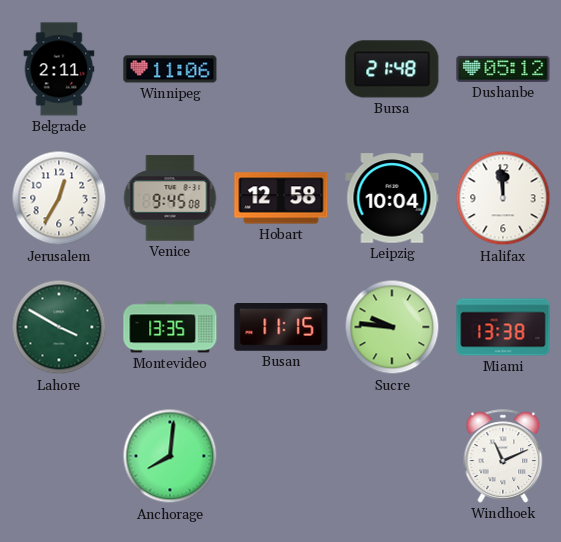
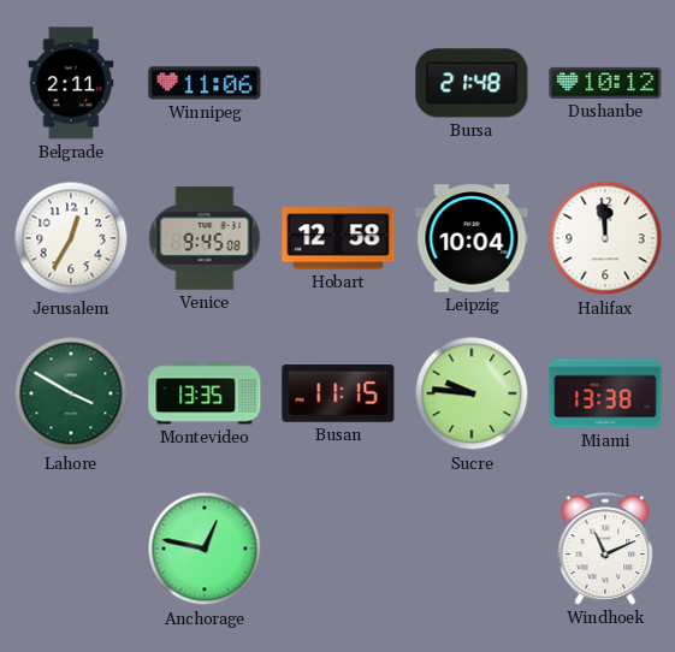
Dushanbe: 05:12 -> 10:12
Anchorage: 8:01 -> 12:47
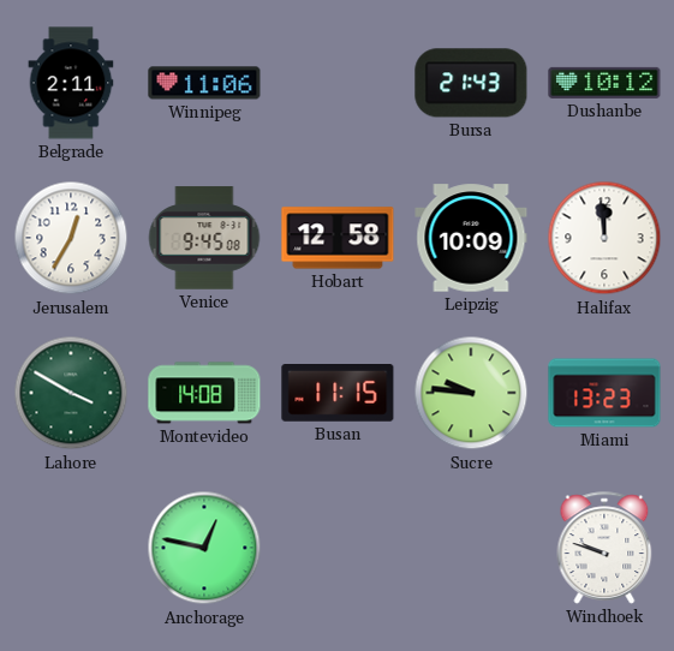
Bursa: 21:48 -> 21:43
Leipzig: 10:04 -> 10:09
Montevideo: 13:35 -> 14:08
Miami: 13:38 -> 13:23
Windhoek: 11:11 -> 9:48
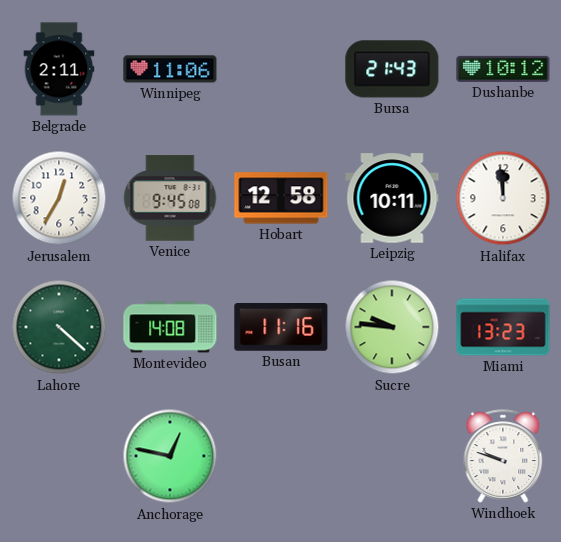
Leipzig: 10:09 -> 10:11
Lahore: 3:50 -> 4:22
Busan: 11:15 -> 11:16
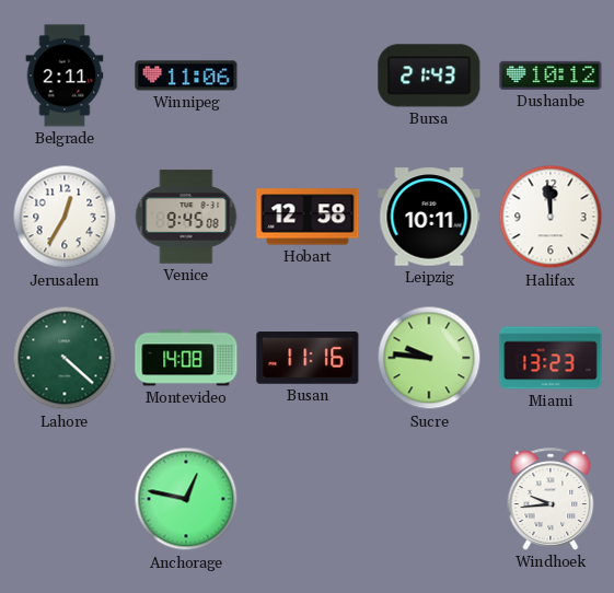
Windhoek: 9:48 -> 9:44
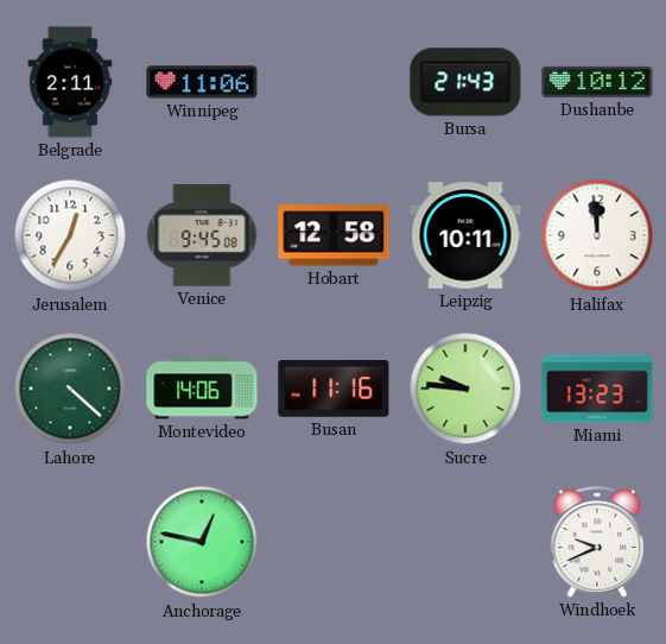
Montevideo: 14:08 -> 14:06
Windhoek: 9:44 -> 9:41
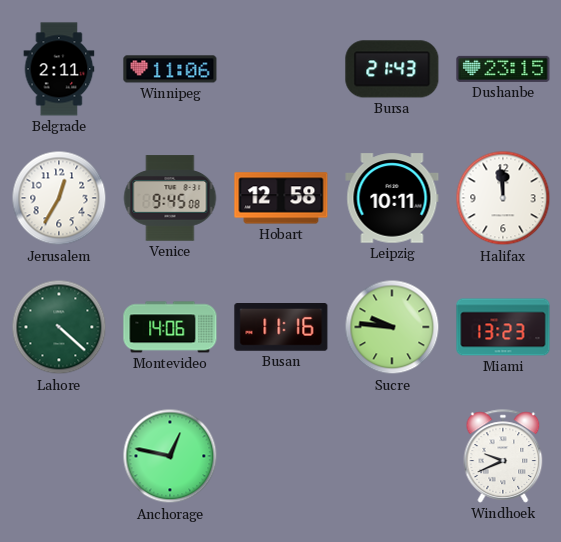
Dushanbe: 10:12 -> 23:15
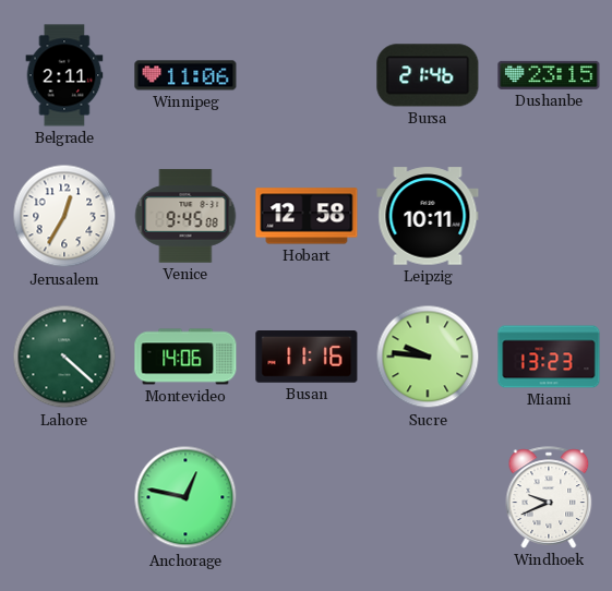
Bursa: 21:43 -> 21:46
Halifax: 11:59 -> none
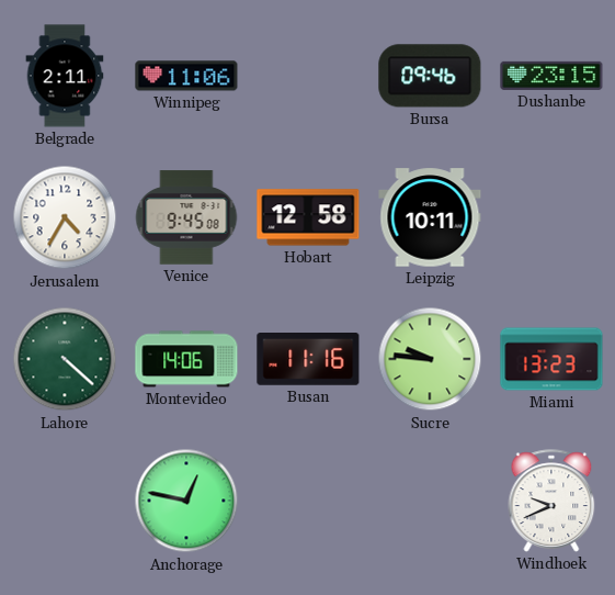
Bursa: 21:46 -> 09:46
Jerusalem: 12:35 -> 4:35
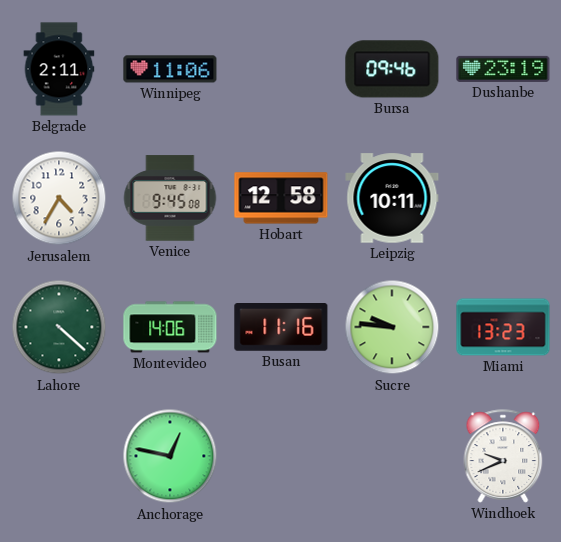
Dushanbe: 23:15 -> 23:19
